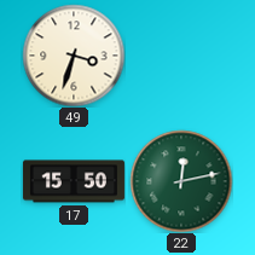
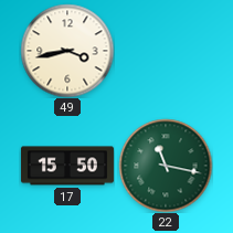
49: 3:33 -> 3:43
22: 12:13 -> 11:17
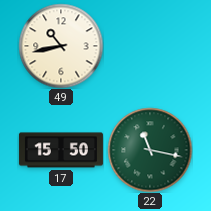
49: 3:43 -> 10:43
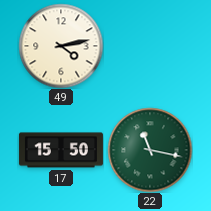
49: 10:43 -> 4:13
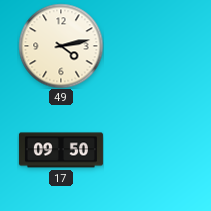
17: 15:50 -> 09:50
22: 11:17 -> none
